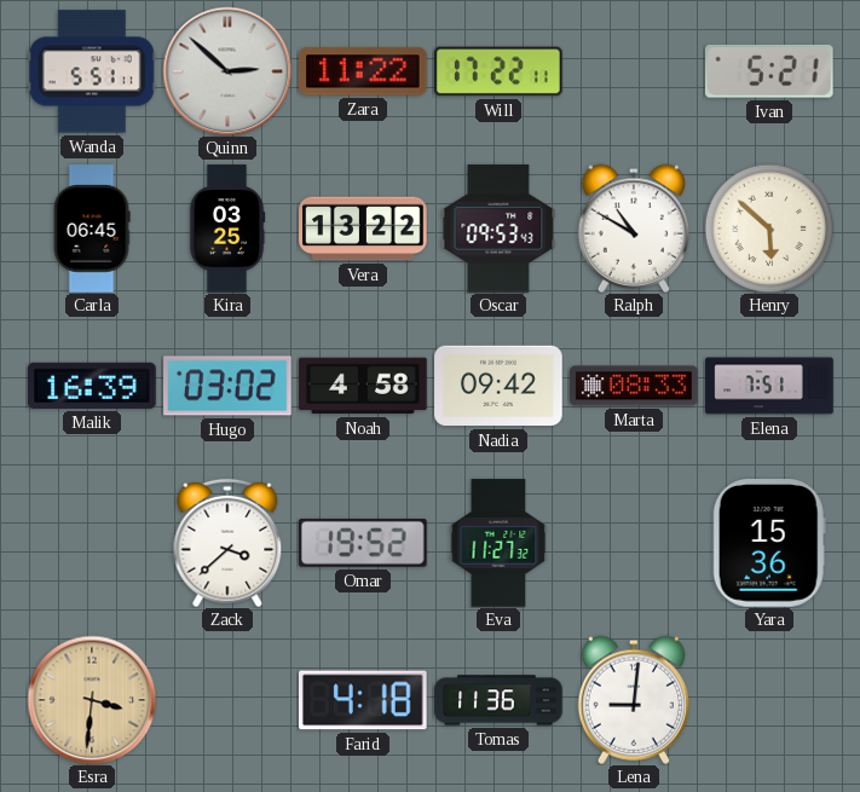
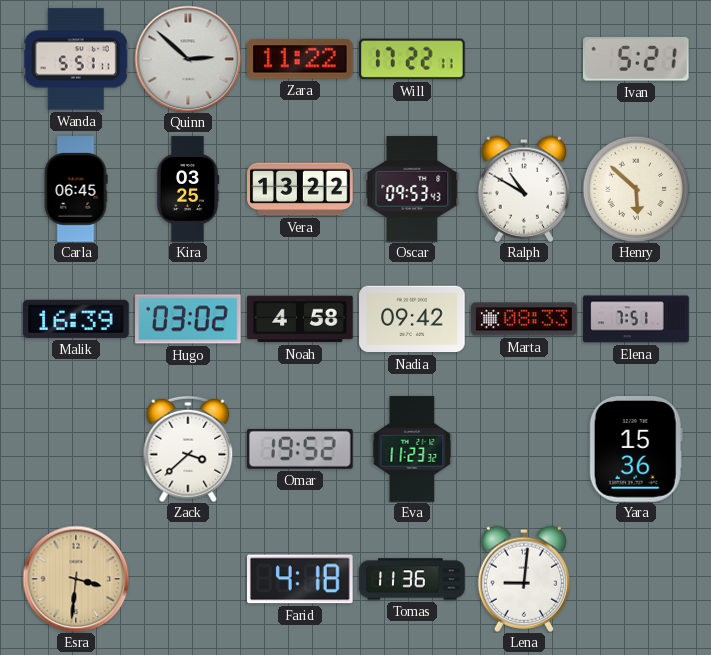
Eva: 11:27 -> 11:23
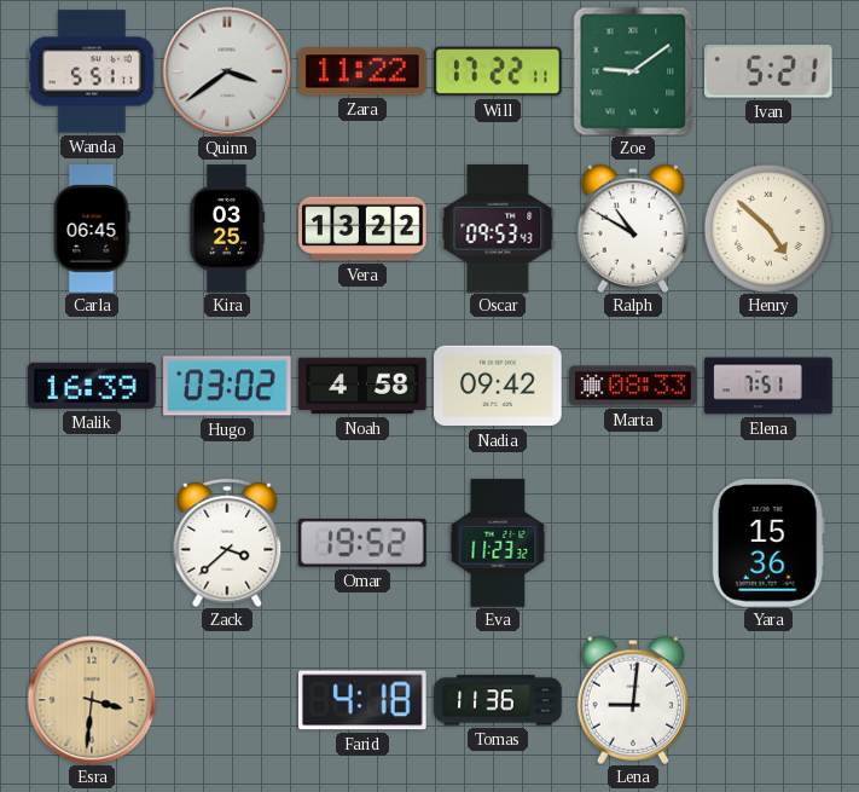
Quinn: 2:52 -> 3:39
Zoe: none -> 9:09
Henry: 5:52 -> 4:52
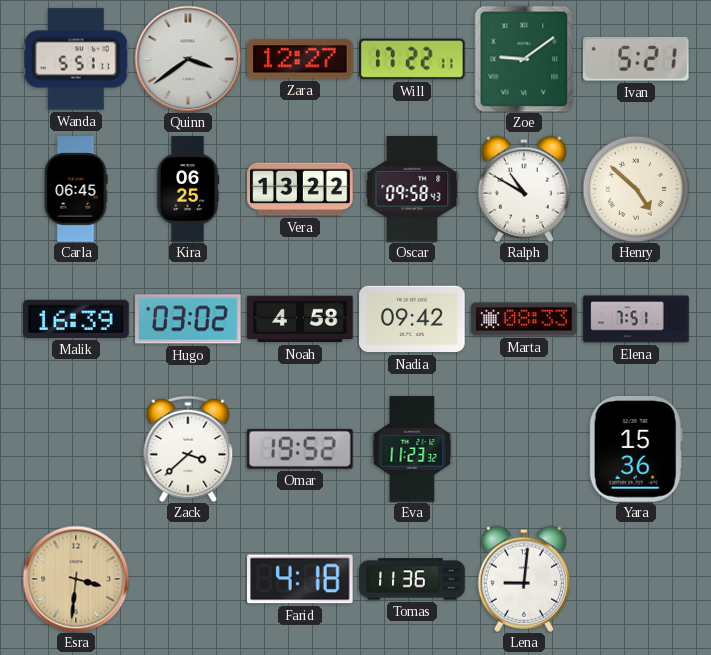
Zara: 11:22 -> 12:27
Kira: 03:25 -> 06:25
Oscar: 09:53 -> 09:58
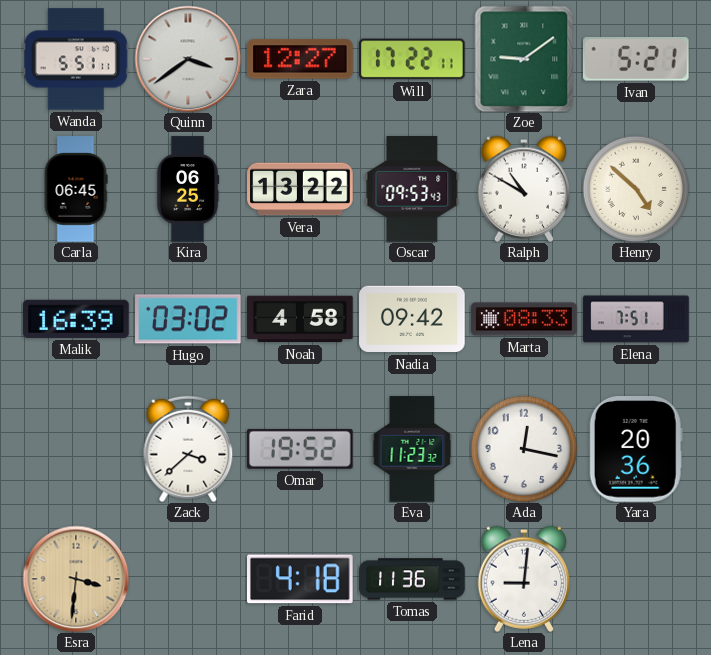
Oscar: 09:58 -> 09:53
Ada: none -> 12:17
Yara: 15:36 -> 20:36
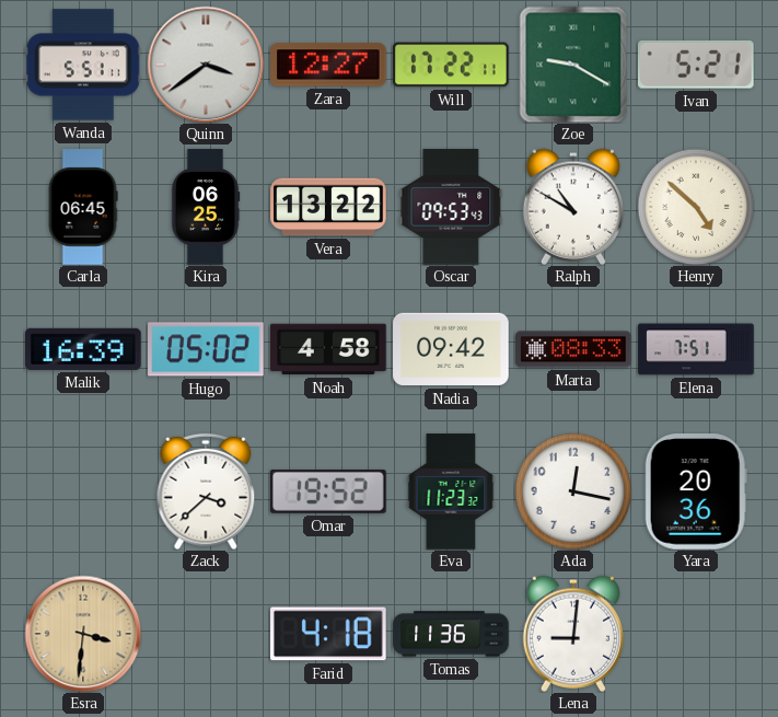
Zoe: 9:09 -> 9:20
Hugo: 03:02 -> 05:02
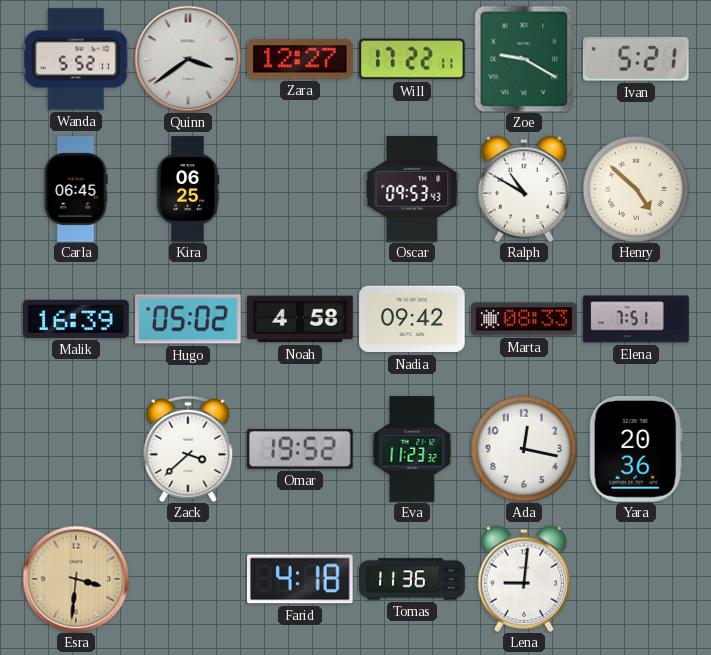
Wanda: 5:51 -> 5:52
Vera: 13:22 -> none
